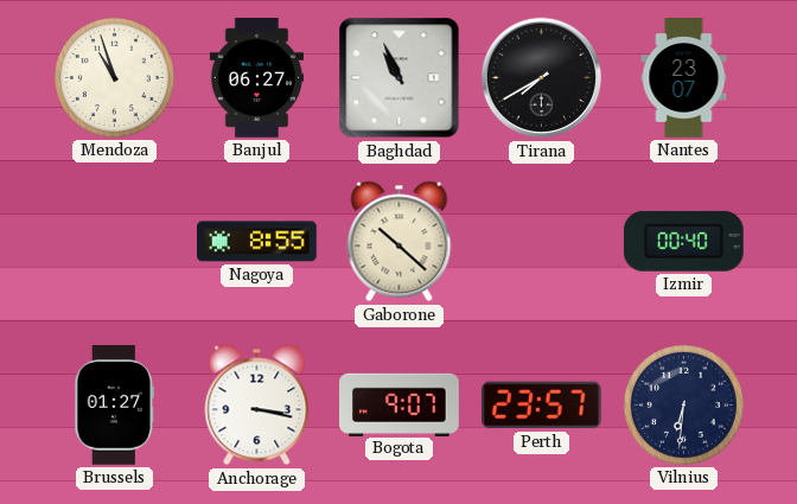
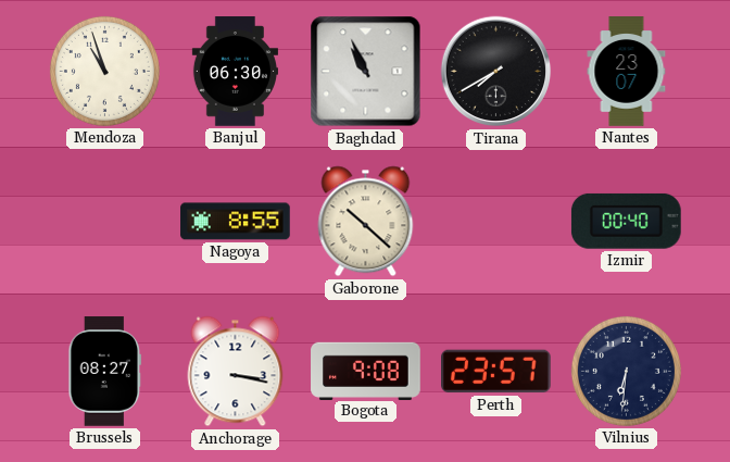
Banjul: 06:27 -> 06:30
Brussels: 01:27 -> 08:27
Bogota: 9:07 -> 9:08
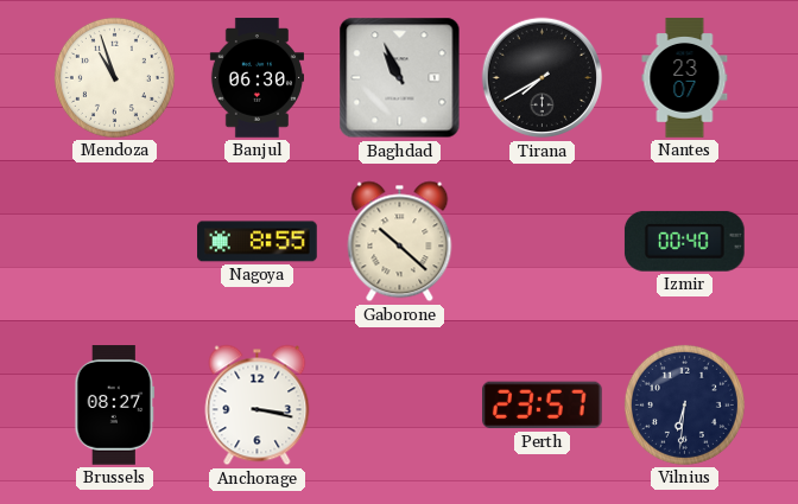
Bogota: 9:08 -> none
